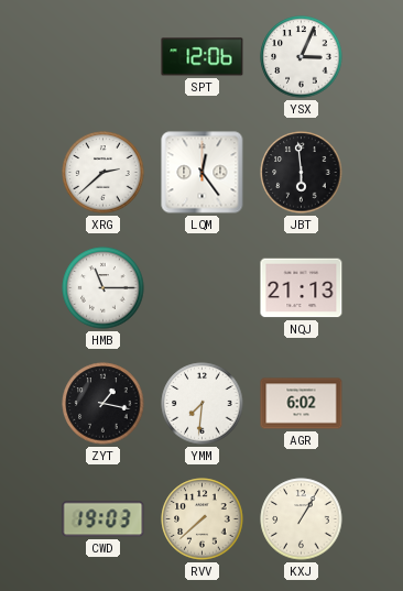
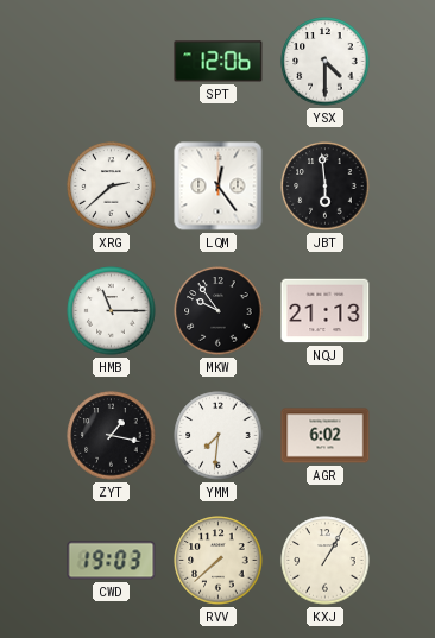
YSX: 3:04 -> 4:30
MKW: none -> 9:54
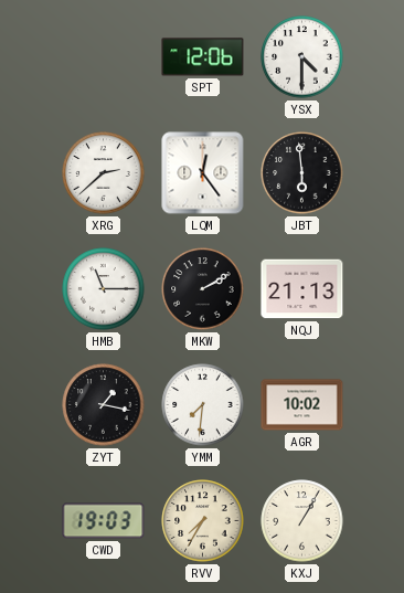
MKW: 9:54 -> 2:10
AGR: 6:02 -> 10:02
RVV: 7:38 -> 7:35
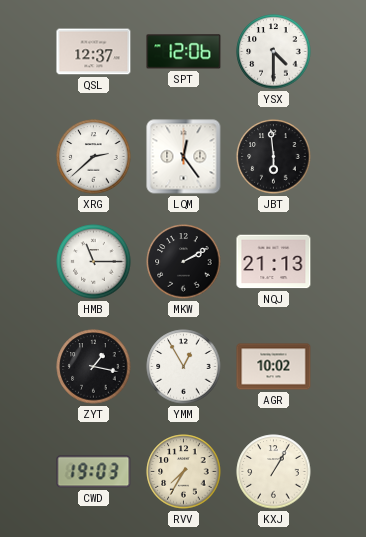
QSL: none -> 12:37
YMM: 7:31 -> 12:55
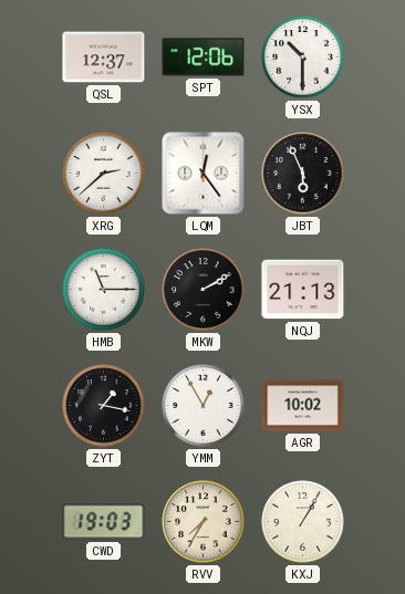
YSX: 4:30 -> 10:30
JBT: 5:59 -> 5:56
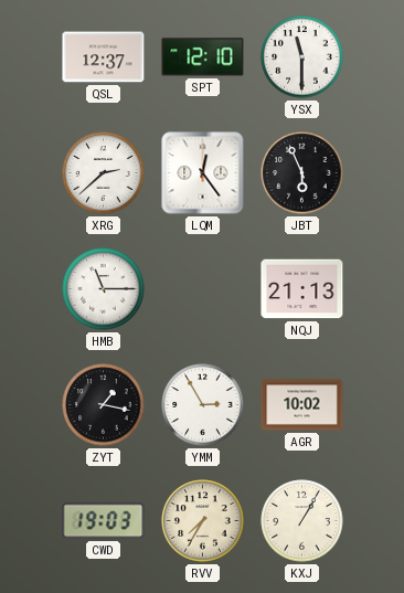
SPT: 12:06 -> 12:10
YSX: 10:30 -> 11:30
MKW: 2:10 -> none
YMM: 12:55 -> 2:55
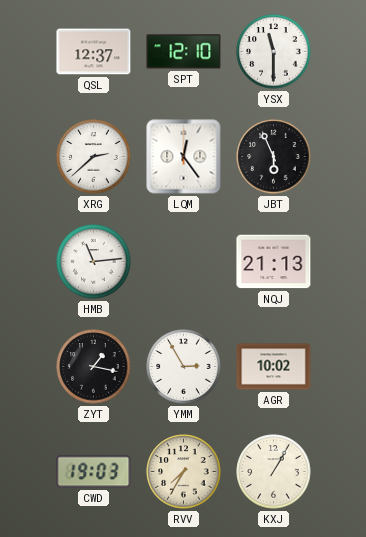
HMB: 11:15 -> 11:14
